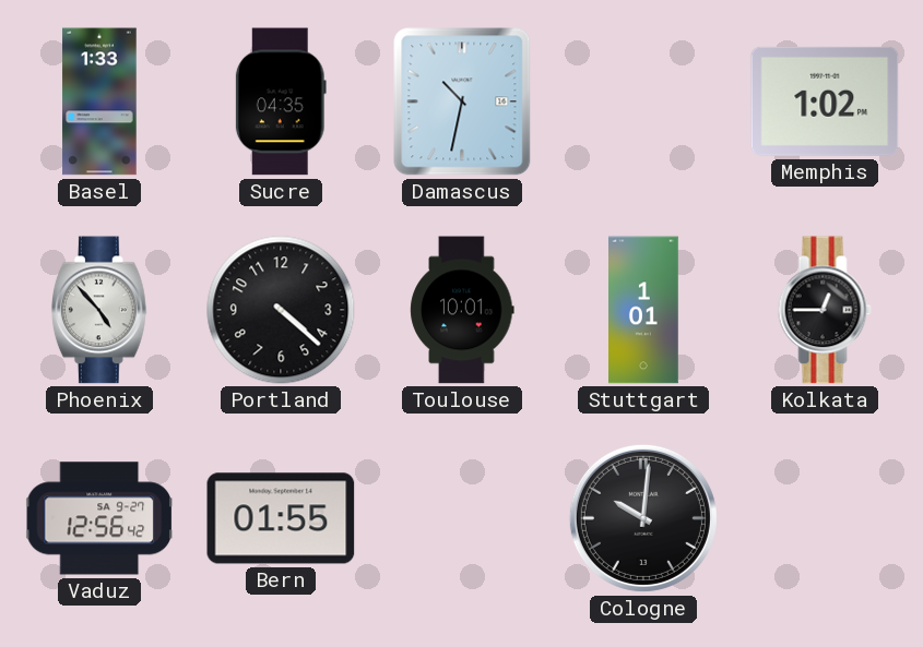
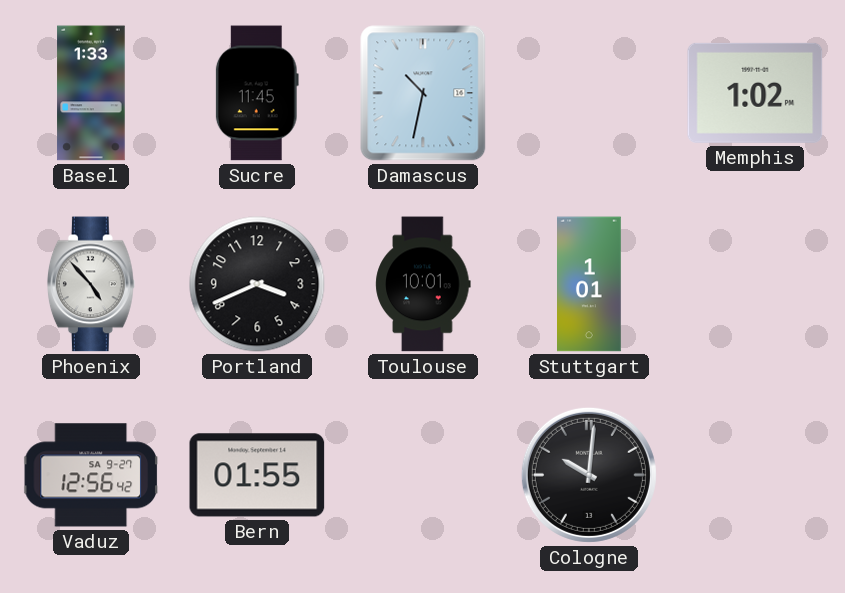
Sucre: 04:35 -> 11:45
Portland: 4:22 -> 3:41
Kolkata: 12:45 -> none
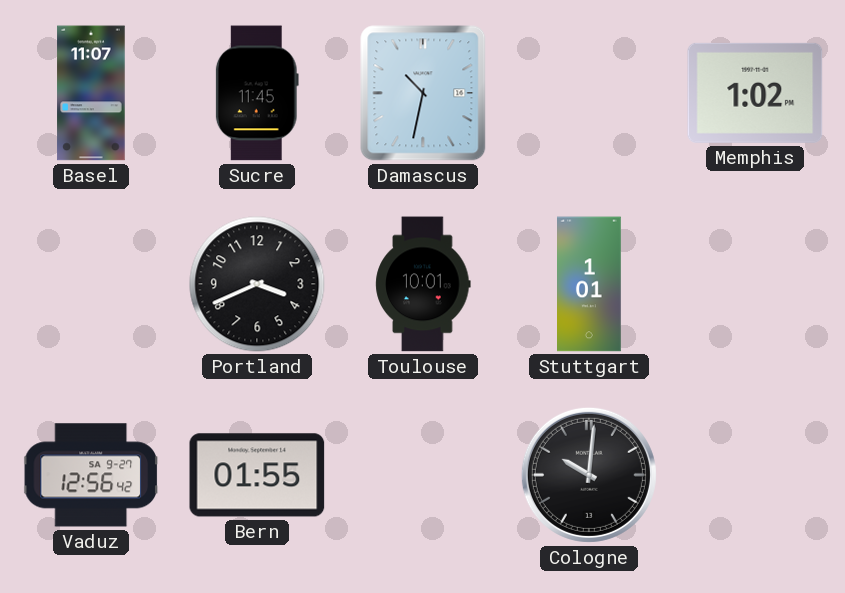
Basel: 1:33 -> 11:07
Phoenix: 4:53 -> none
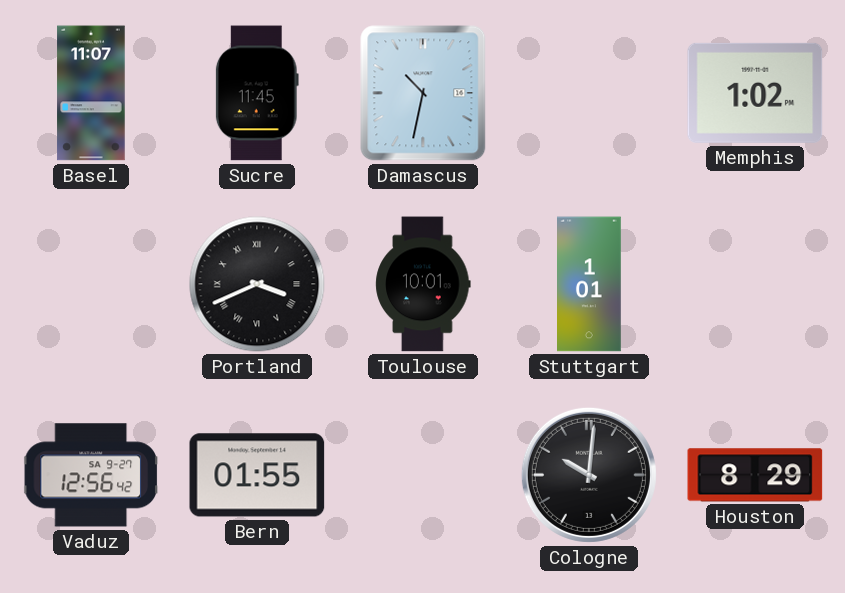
Portland numerals: Arabic -> Roman
Houston: none -> 8:29
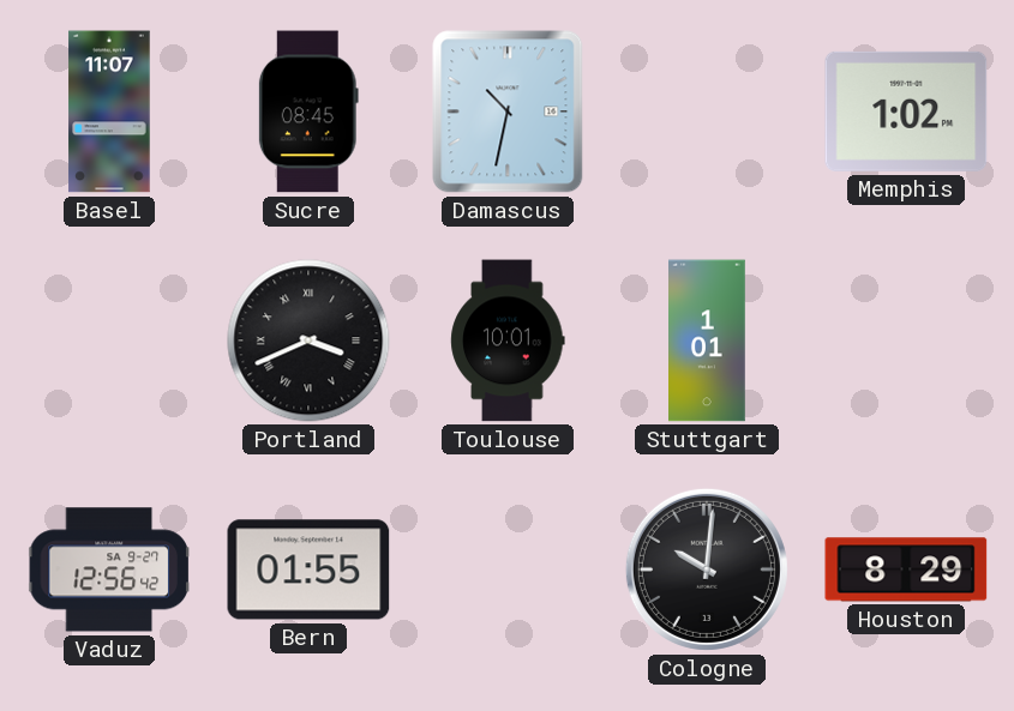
Sucre: 11:45 -> 08:45
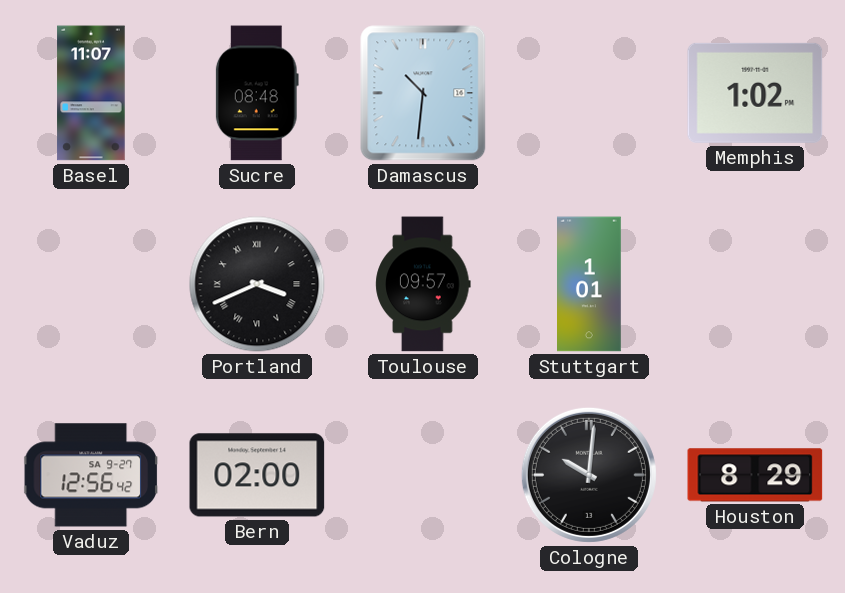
Sucre: 08:45 -> 08:48
Damascus: 10:32 -> 10:31
Toulouse: 10:01 -> 09:57
Bern: 01:55 -> 02:00
